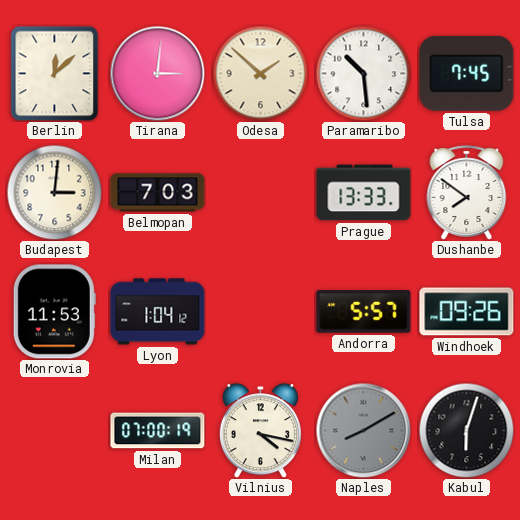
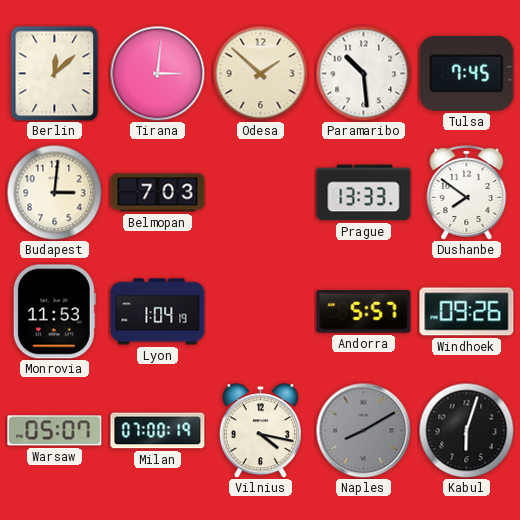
Lyon: 1:04:12 -> 1:04:19
Warsaw: none -> 05:07
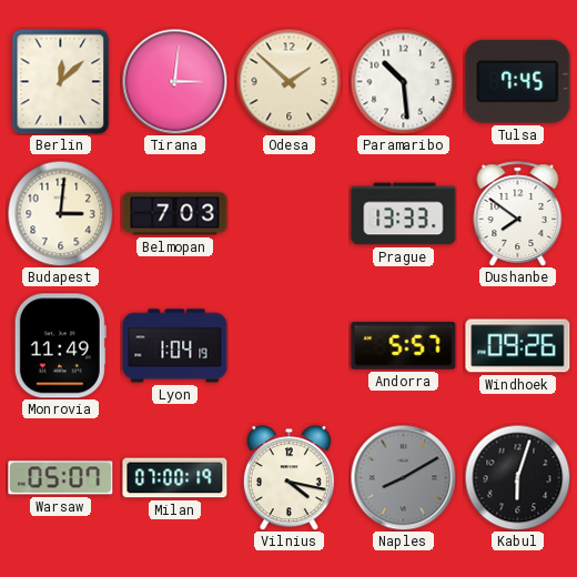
Monrovia: 11:53 -> 11:49
